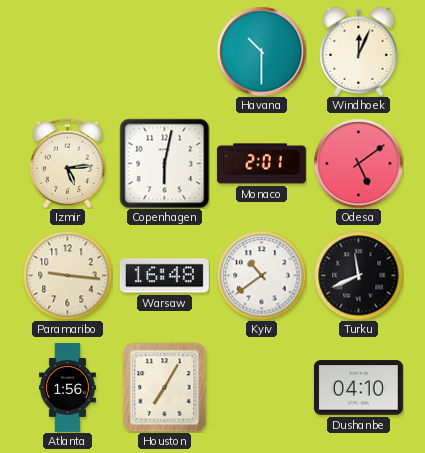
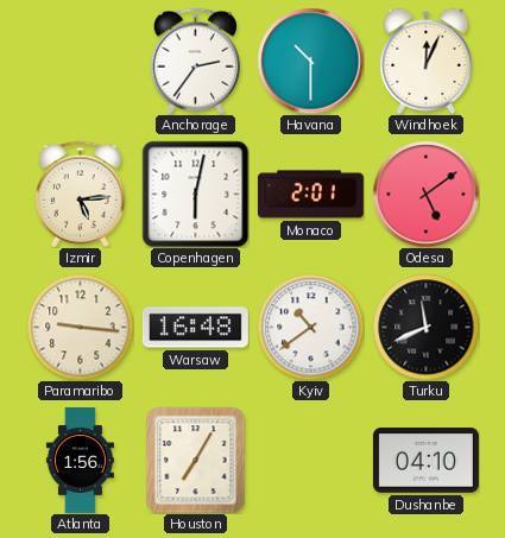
Anchorage: none -> 2:36
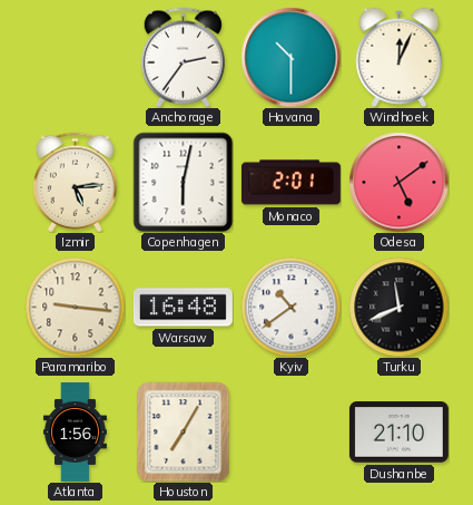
Dushanbe: 04:10 -> 21:10
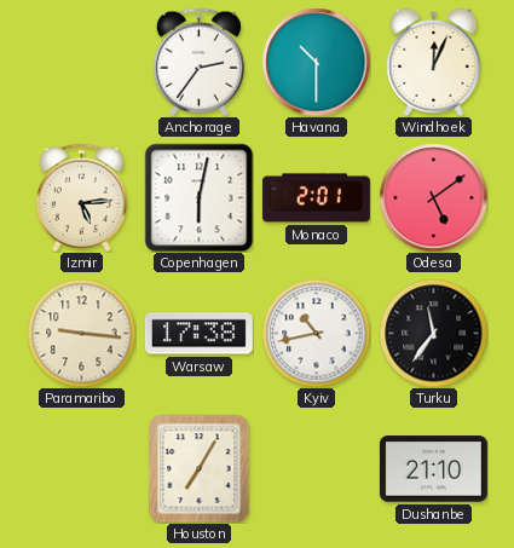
Warsaw: 16:48 -> 17:38
Kyiv: 10:39 -> 10:43
Turku: 11:41 -> 11:36
Atlanta: 1:56 -> none
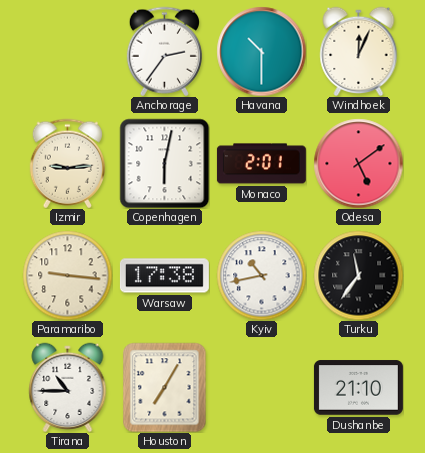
Izmir: 5:14 -> 9:14
Tirana: none -> 10:45
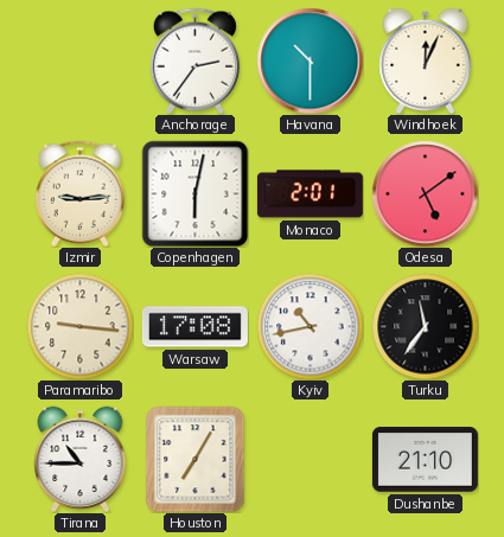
Warsaw: 17:38 -> 17:08
